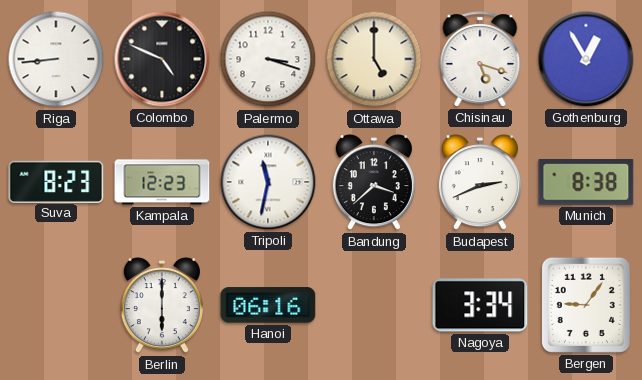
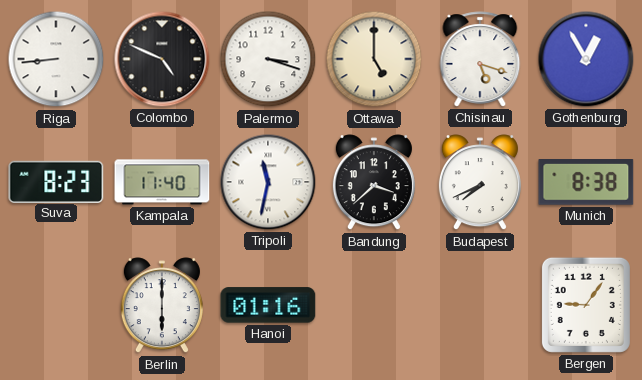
Kampala: 12:23 -> 11:40
Budapest: 2:41 -> 7:41
Hanoi: 06:16 -> 01:16
Nagoya: 3:34 -> none
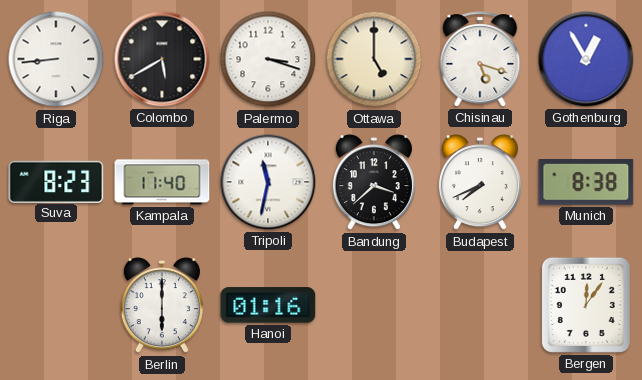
Colombo: 4:49 -> 5:40
Bergen: 9:06 -> 12:06
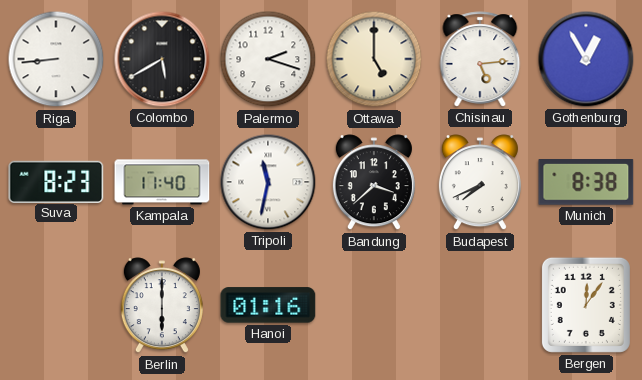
Palermo: 3:18 -> 2:18
Chisinau: 5:18 -> 5:14
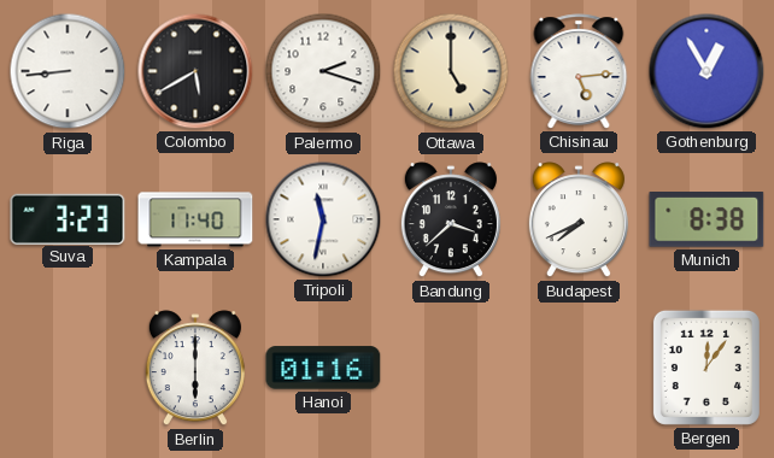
Suva: 8:23 -> 3:23
